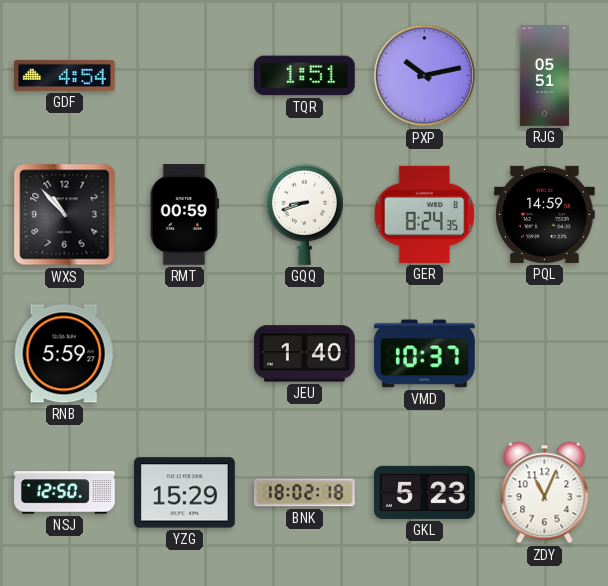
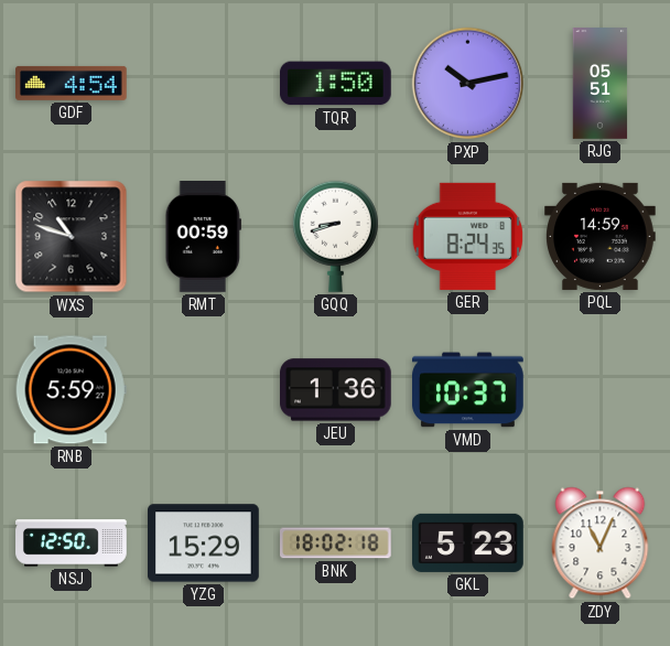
TQR: 1:51 -> 1:50
WXS: 10:53 -> 10:48
JEU: 1:40 -> 1:36
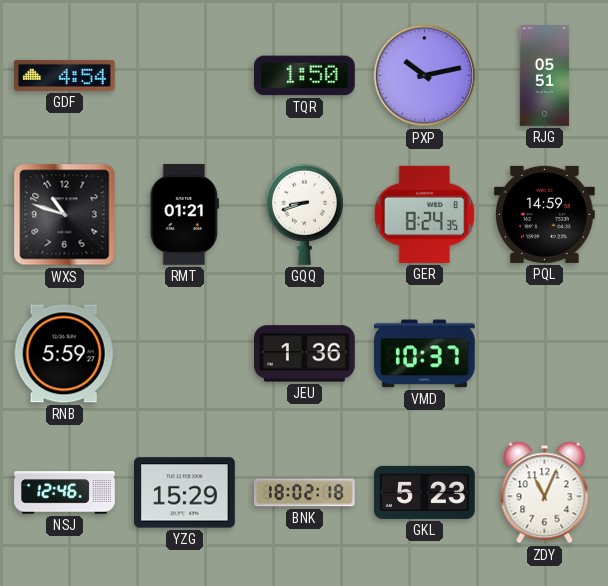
RMT: 00:59 -> 01:21
NSJ: 12:50 -> 12:46
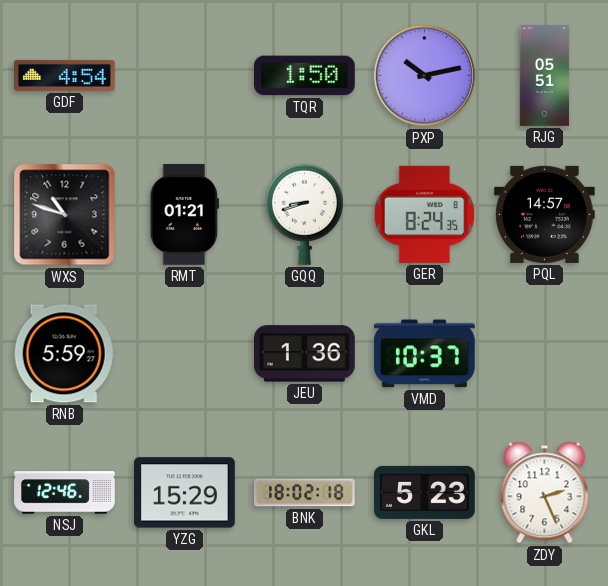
PQL: 14:59 -> 14:57
ZDY: 11:04 -> 2:26
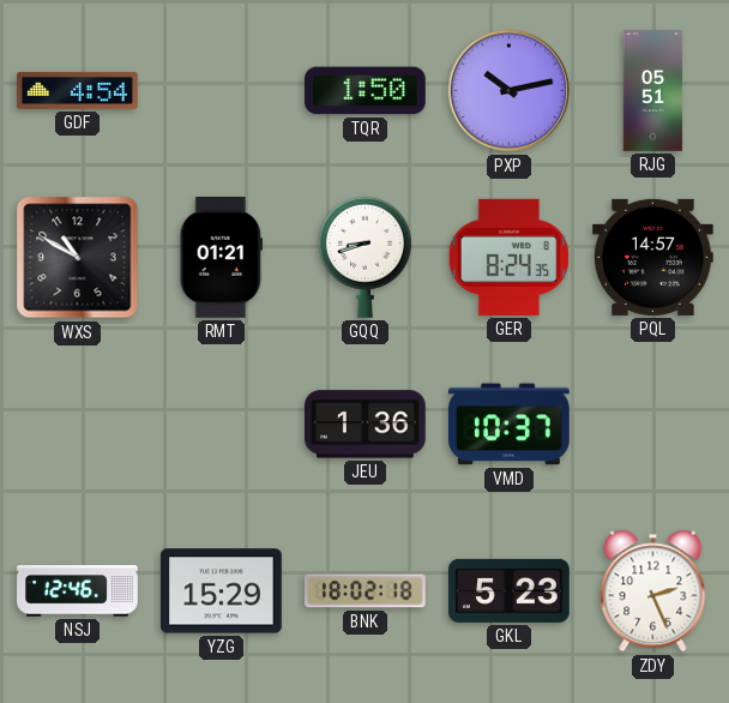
WXS: 10:48 -> 10:50
RNB: 5:59 -> none
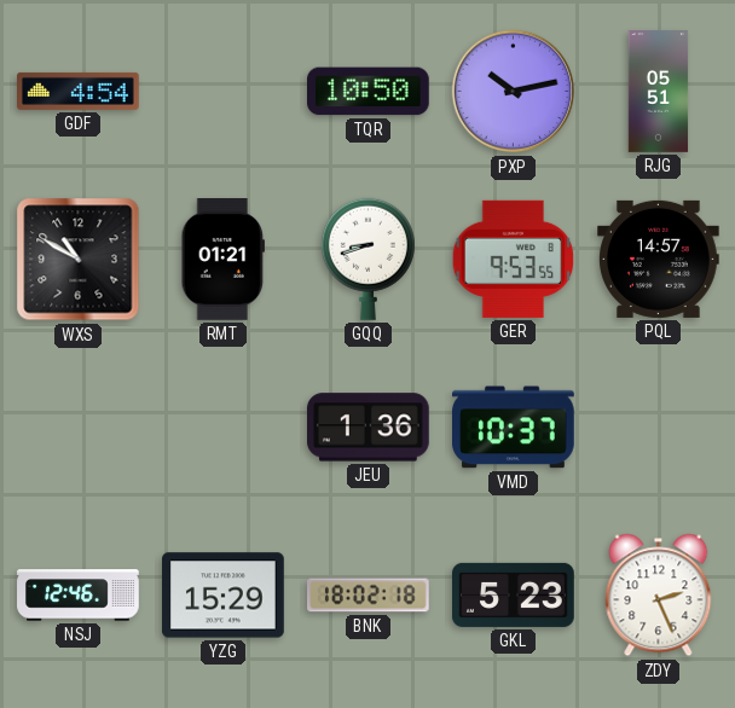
TQR: 1:50 -> 10:50
GER: 8:24 -> 9:53
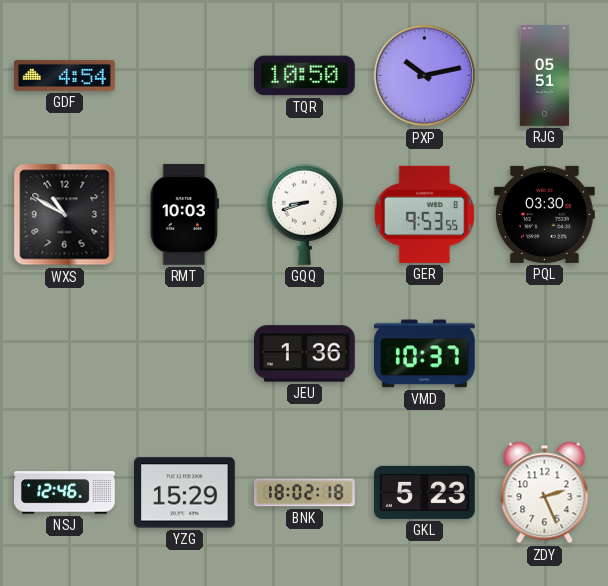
RMT: 01:21 -> 10:03
PQL: 14:57 -> 03:30
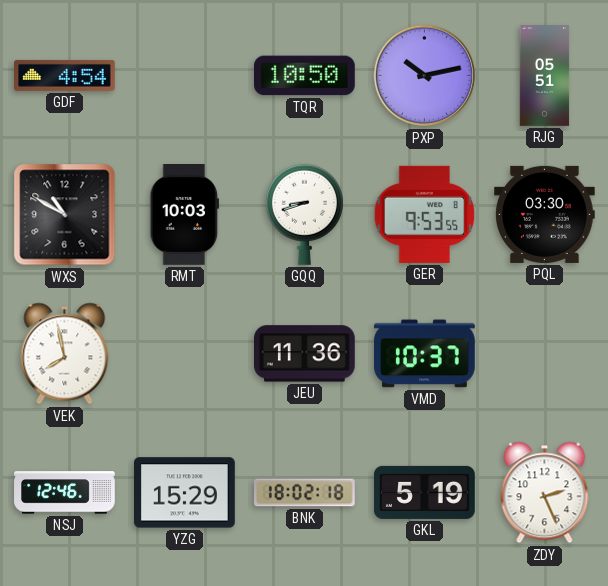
VEK: none -> 7:58
JEU: 1:36 -> 11:36
GKL: 5:23 -> 5:19
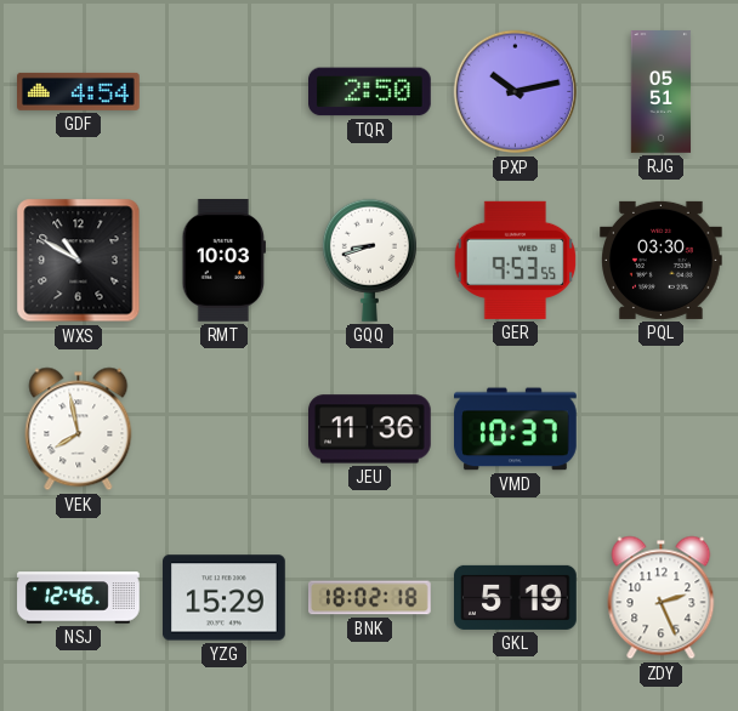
TQR: 10:50 -> 2:50
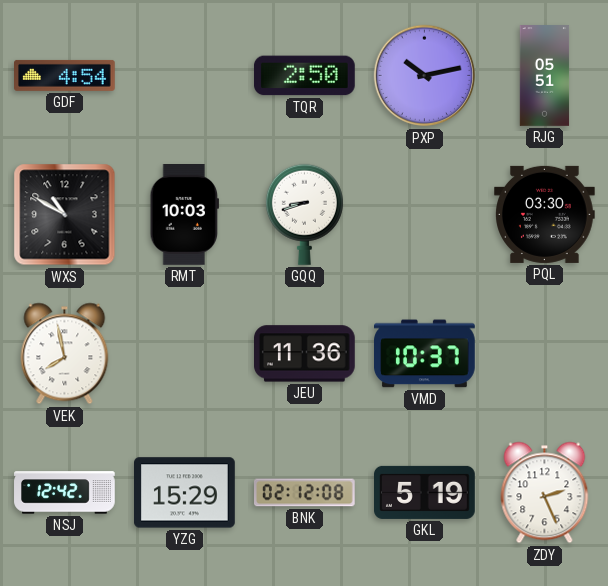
GER: 9:53 -> none
NSJ: 12:46 -> 12:42
BNK: 18:02 -> 02:12
